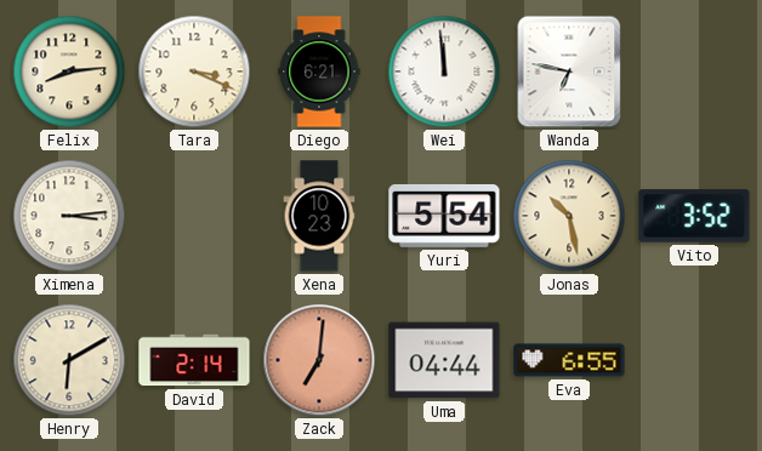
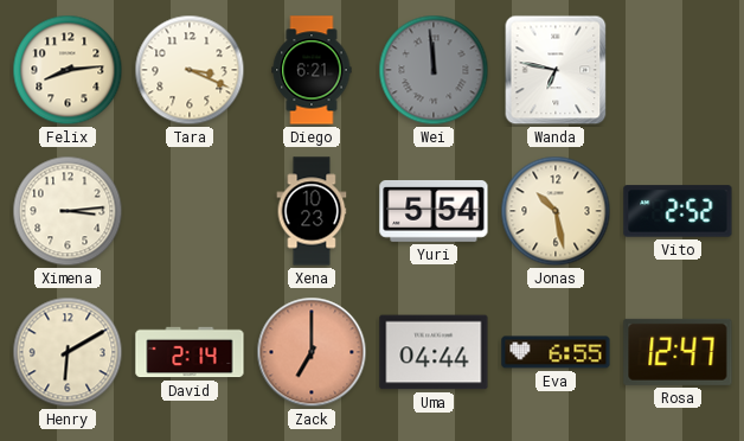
Wei dial: white -> grey
Vito: 3:52 -> 2:52
Zack: 7:01 -> 7:00
Rosa: none -> 12:47
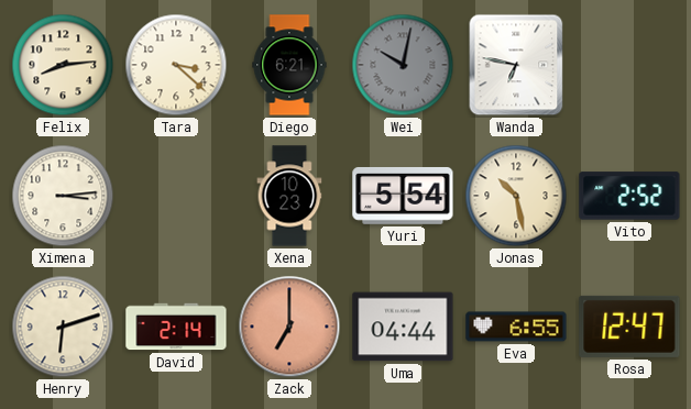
Tara: 3:19 -> 3:22
Wei: 11:59 -> 10:02
Henry: 6:10 -> 6:12
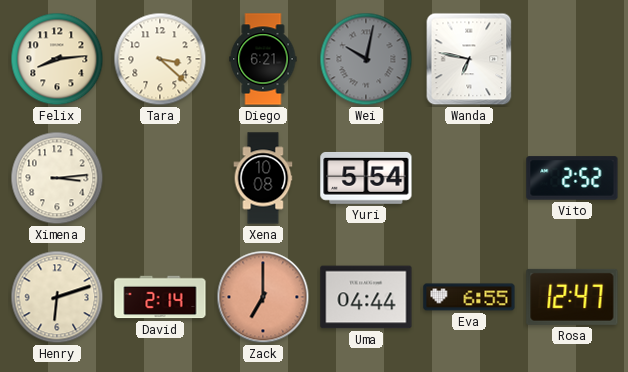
Xena: 10:23 -> 10:08
Jonas: 10:28 -> none
